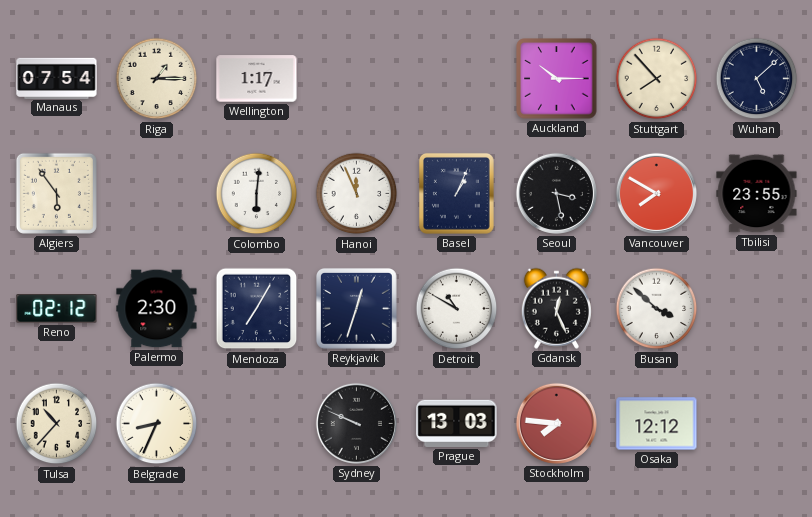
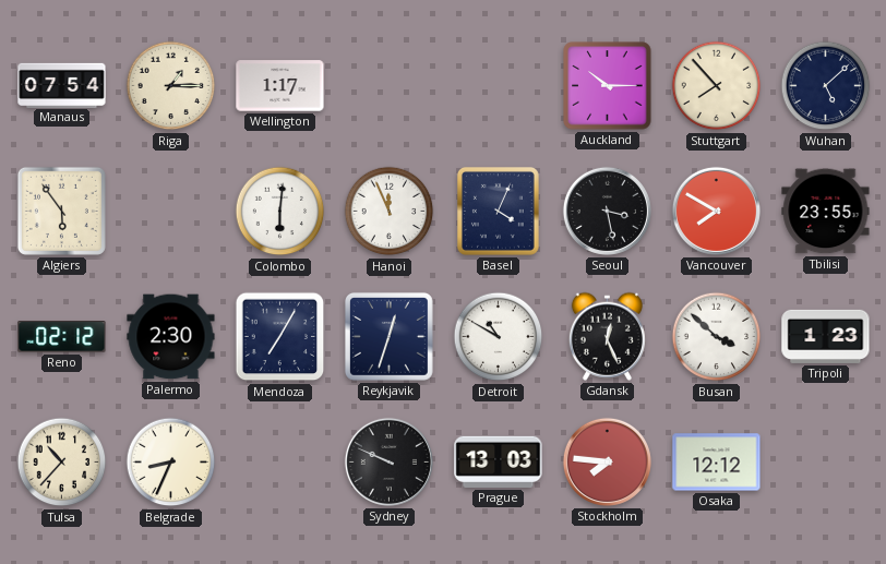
Basel: 1:04 -> 4:04
Tripoli: none -> 1:23
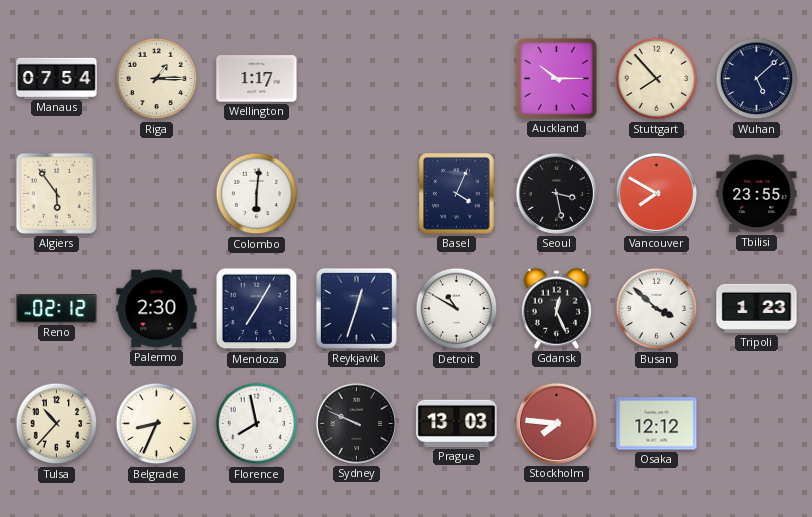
Hanoi: 11:56 -> none
Florence: none -> 7:58
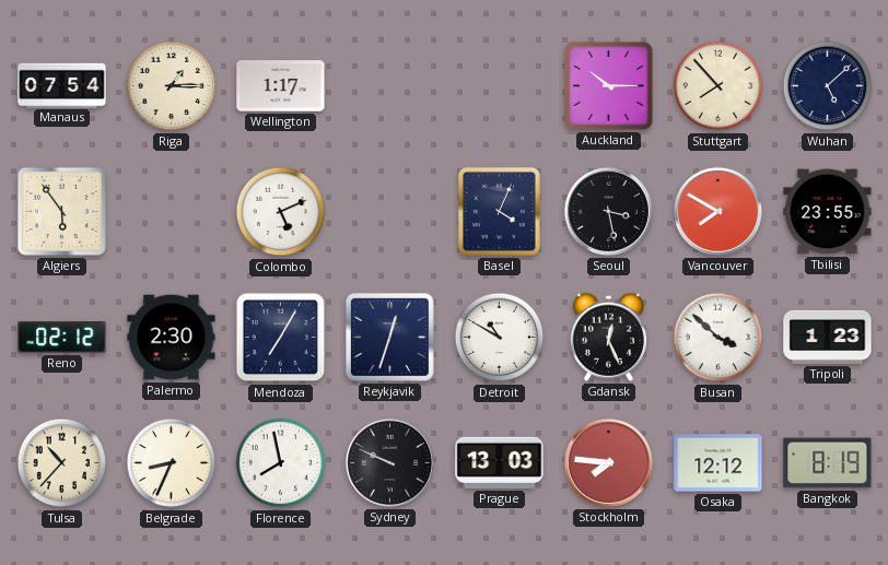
Colombo: 6:01 -> 5:11
Bangkok: none -> 8:19
